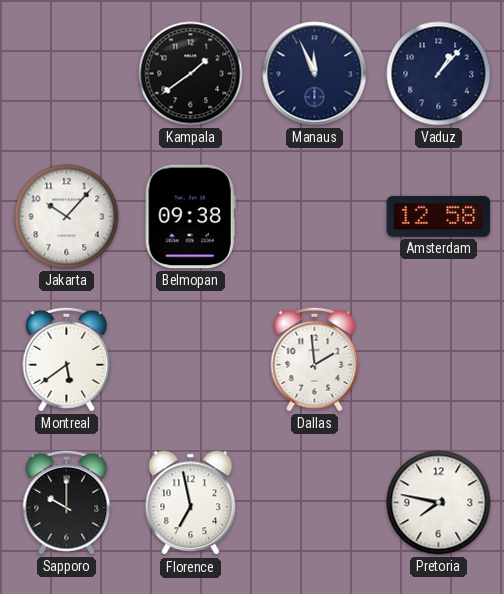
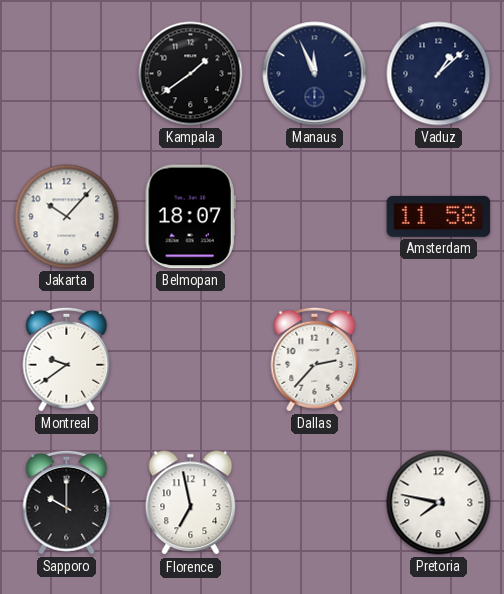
Vaduz: 1:07 -> 1:08
Belmopan: 09:38 -> 18:07
Amsterdam: 12:58 -> 11:58
Montreal: 5:39 -> 9:39
Dallas: 1:59 -> 2:37
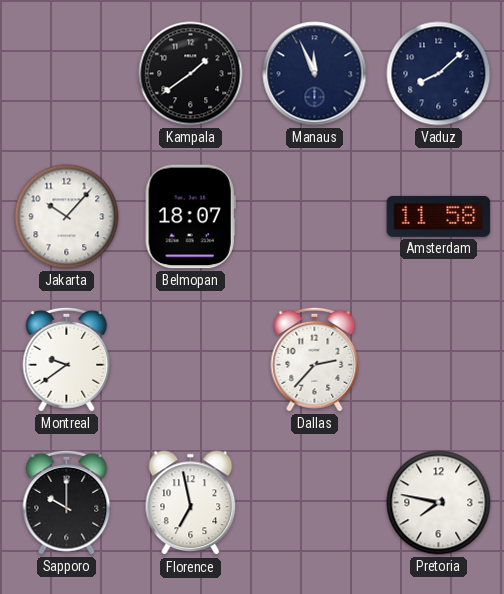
Vaduz: 1:08 -> 8:08
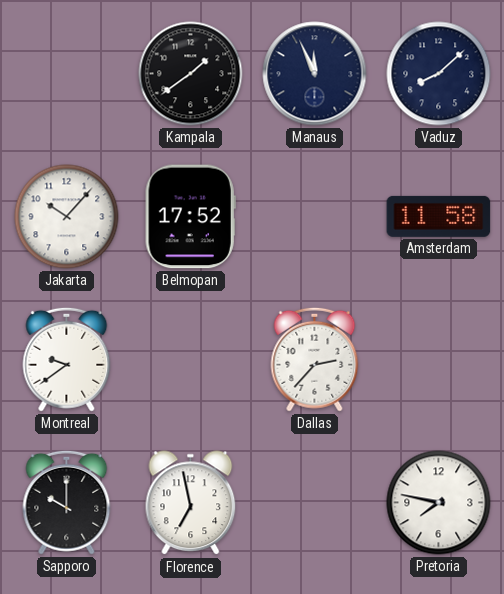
Belmopan: 18:07 -> 17:52
